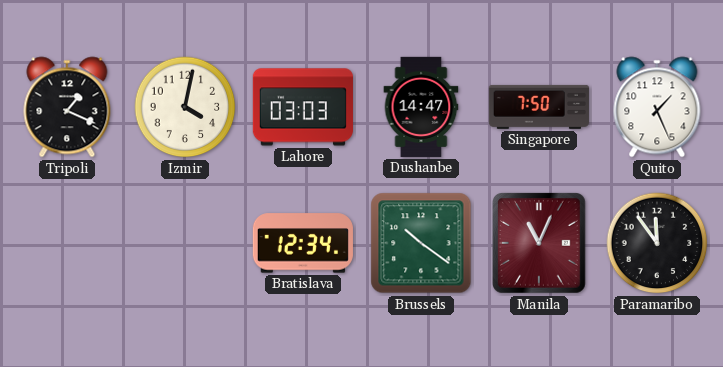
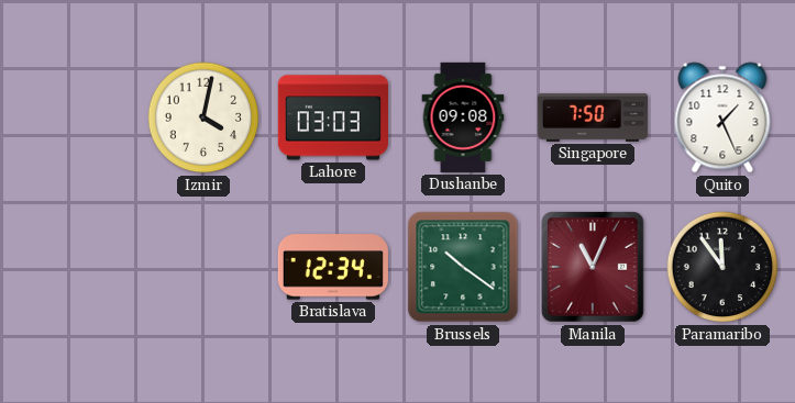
Tripoli: 1:19 -> none
Dushanbe: 14:47 -> 09:08
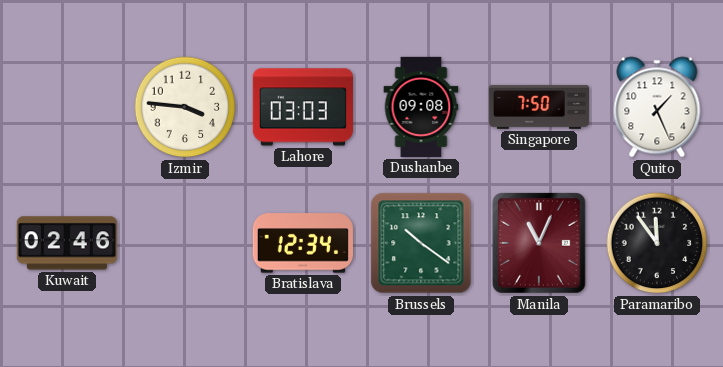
Izmir: 4:02 -> 3:46
Kuwait: none -> 02:46
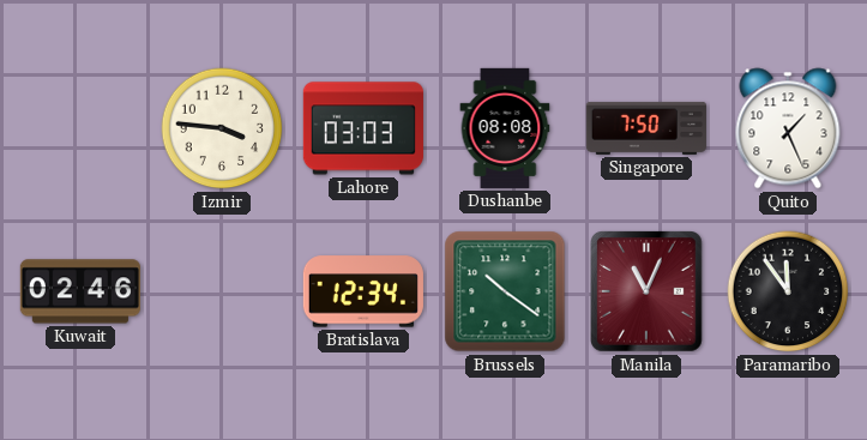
Dushanbe: 09:08 -> 08:08
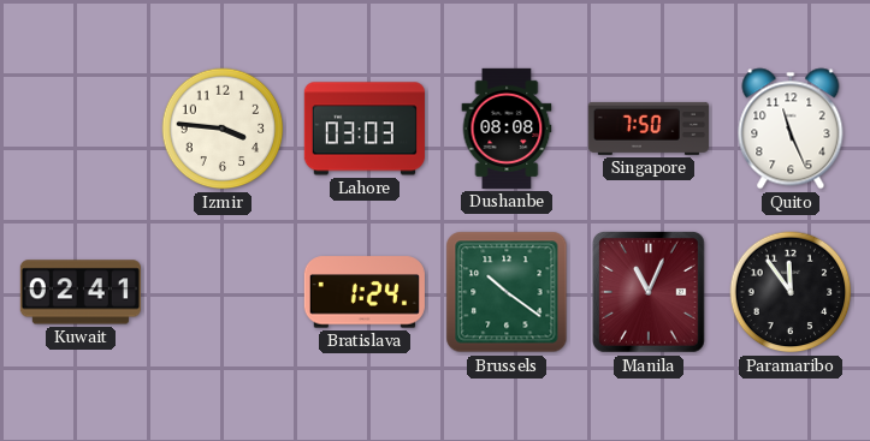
Quito: 1:26 -> 11:26
Kuwait: 02:46 -> 02:41
Bratislava: 12:34 -> 1:24
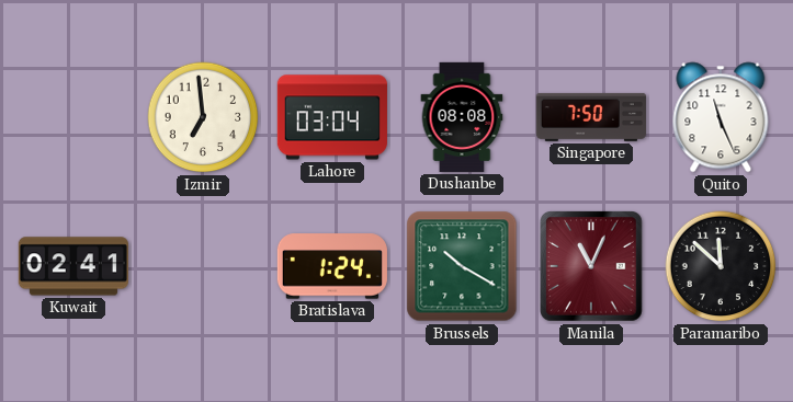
Izmir: 3:46 -> 6:59
Lahore: 03:03 -> 03:04
Brussels: 10:21 -> 10:20
Paramaribo: 11:54 -> 11:52
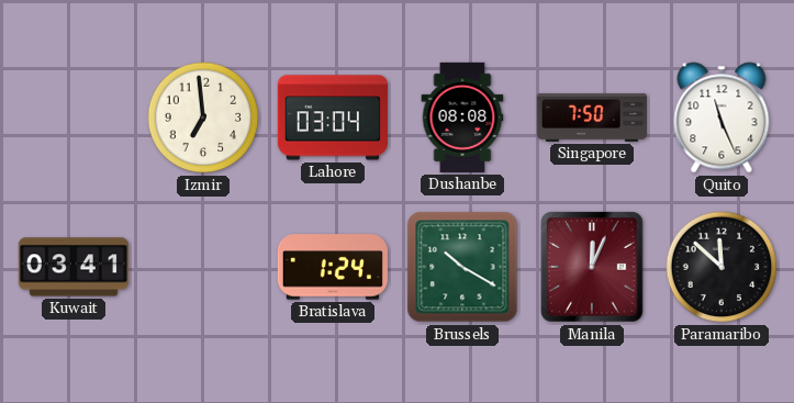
Kuwait: 02:41 -> 03:41
Manila: 11:04 -> 12:04
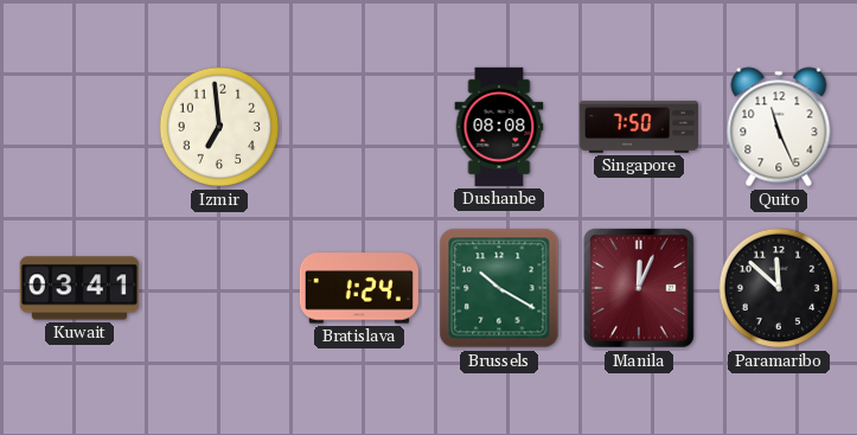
Lahore: 03:04 -> none
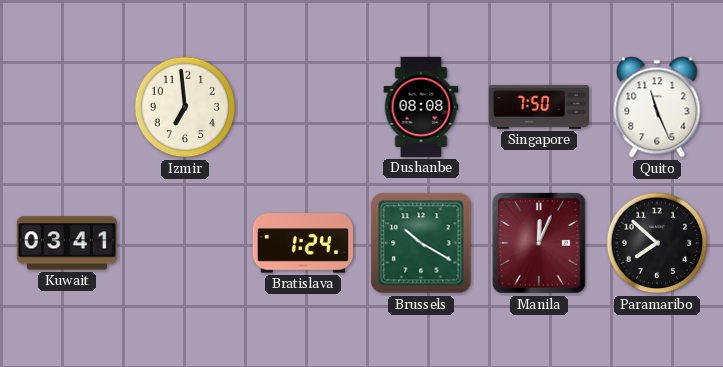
Paramaribo: 11:52 -> 7:52
